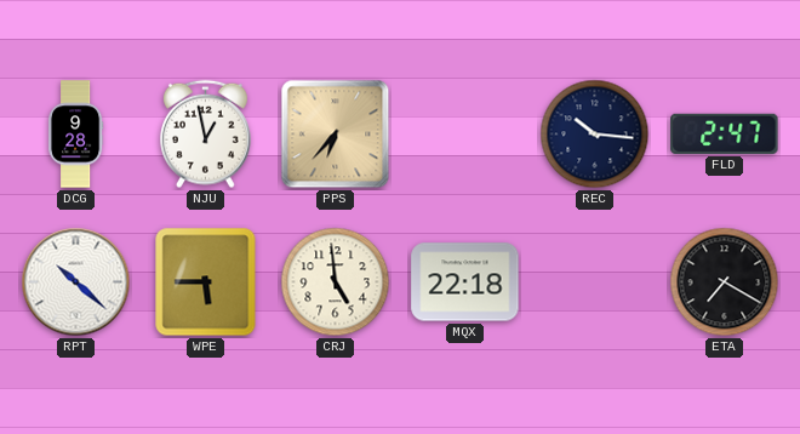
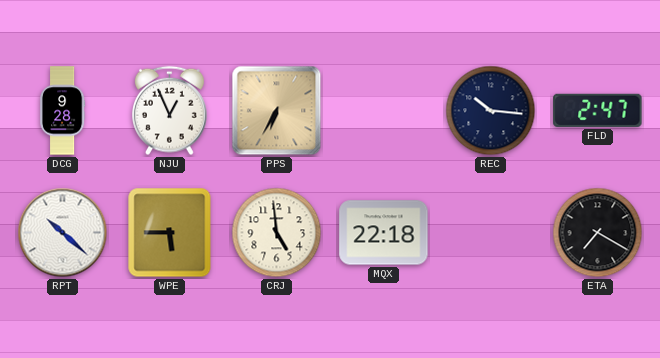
NJU: 12:58 -> 12:56
PPS: 6:37 -> 6:35
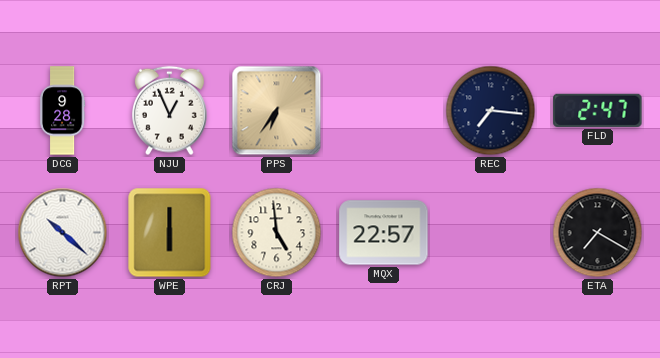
PPS: 6:35 -> 6:36
REC: 10:16 -> 7:16
WPE: 5:45 -> 6:00
MQX: 22:18 -> 22:57
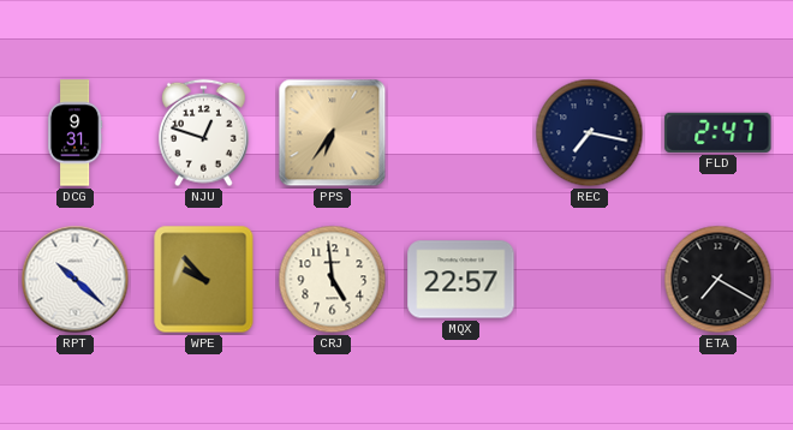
DCG: 9:28 -> 9:31
NJU: 12:56 -> 12:48
REC: 7:16 -> 7:17
WPE: 6:00 -> 9:53
